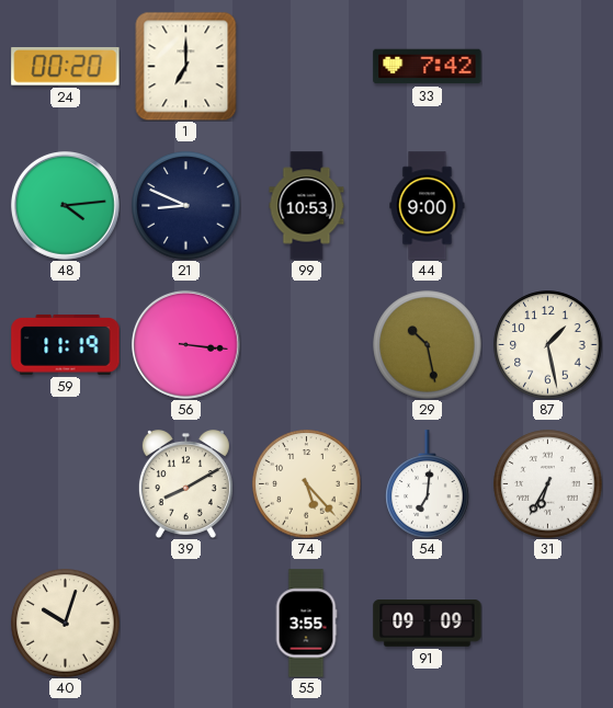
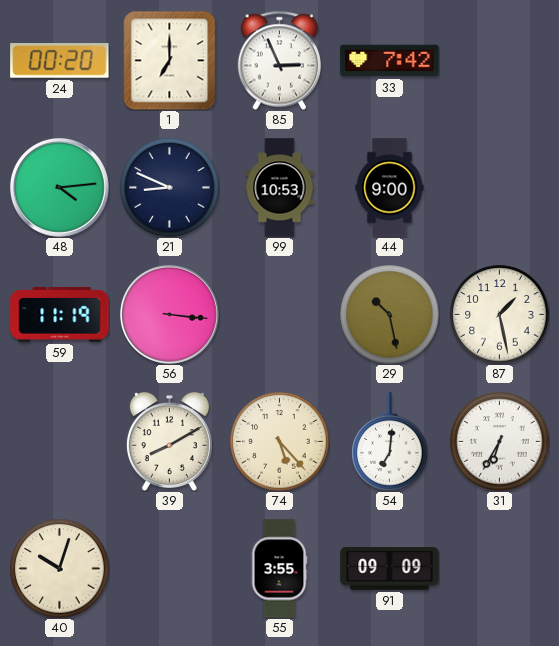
85: none -> 2:56
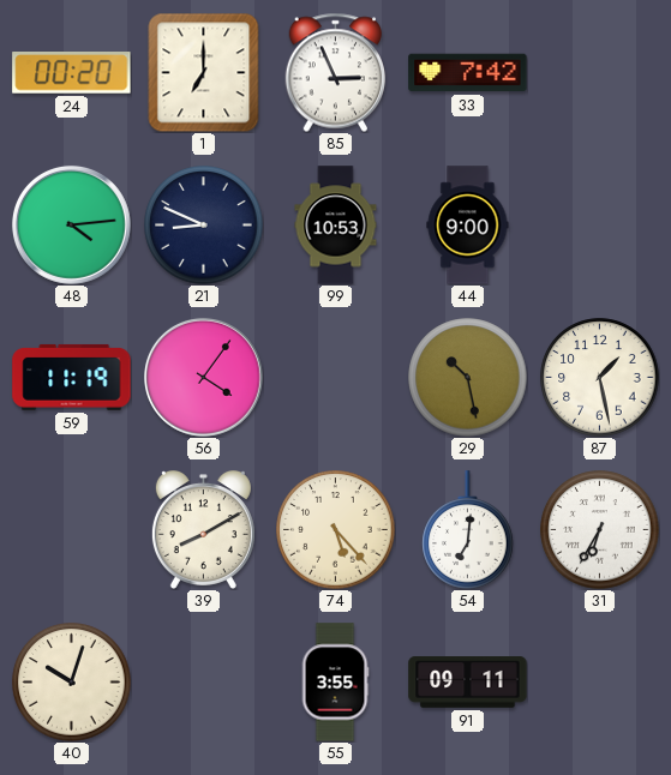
56: 3:16 -> 4:06
91: 09:09 -> 09:11
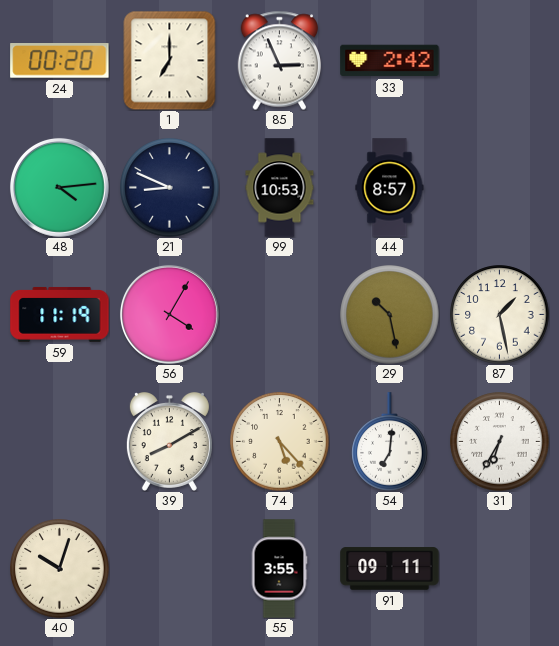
33: 7:42 -> 2:42
44: 9:00 -> 8:57
56: 4:06 -> 4:05
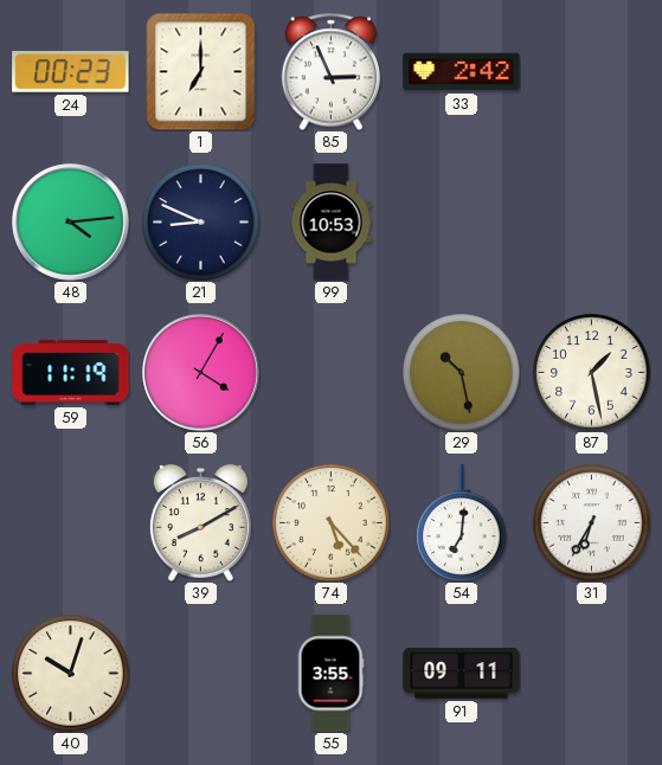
24: 00:20 -> 00:23
44: 8:57 -> none
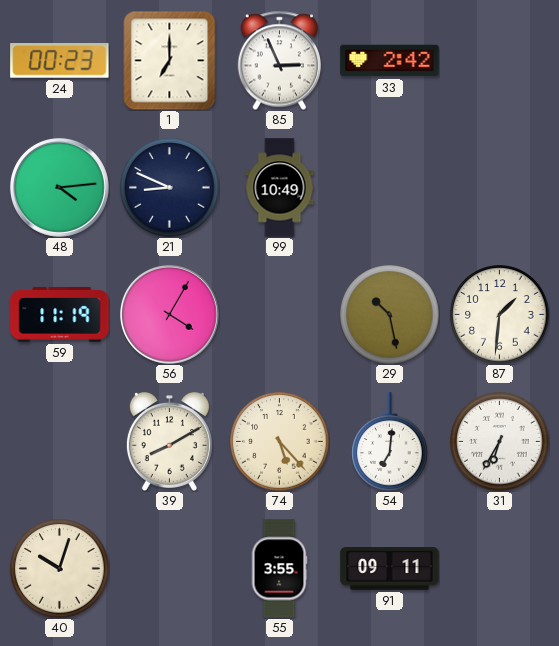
99: 10:53 -> 10:49
87: 1:28 -> 1:31
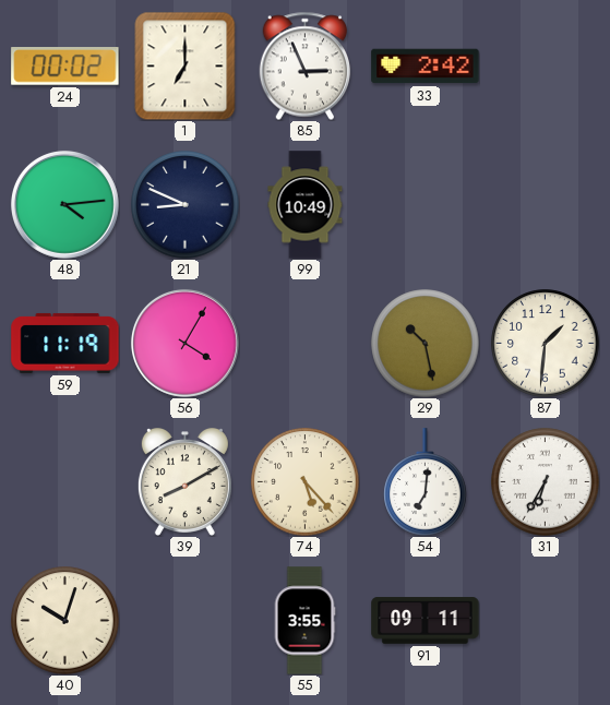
24: 00:23 -> 00:02
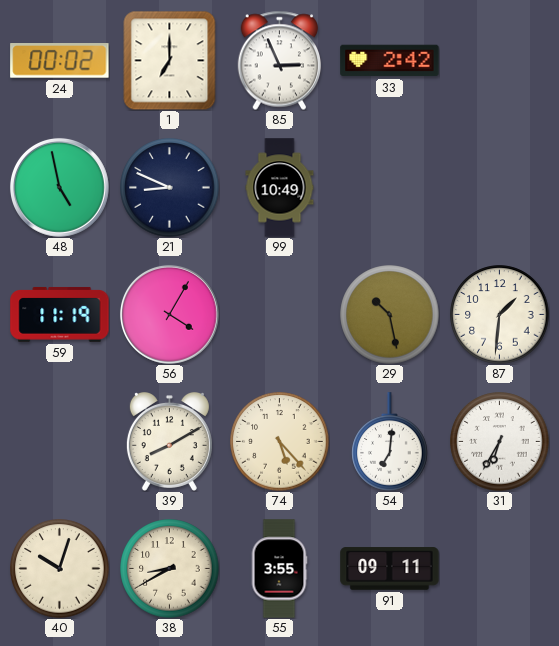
48: 4:14 -> 4:58
38: none -> 8:40
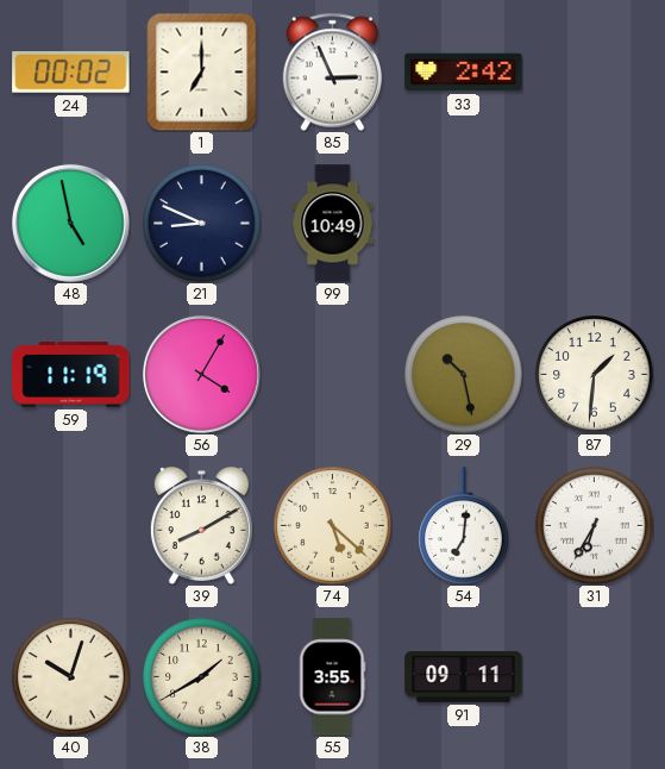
74: 5:23 -> 5:22
38: 8:40 -> 1:40
